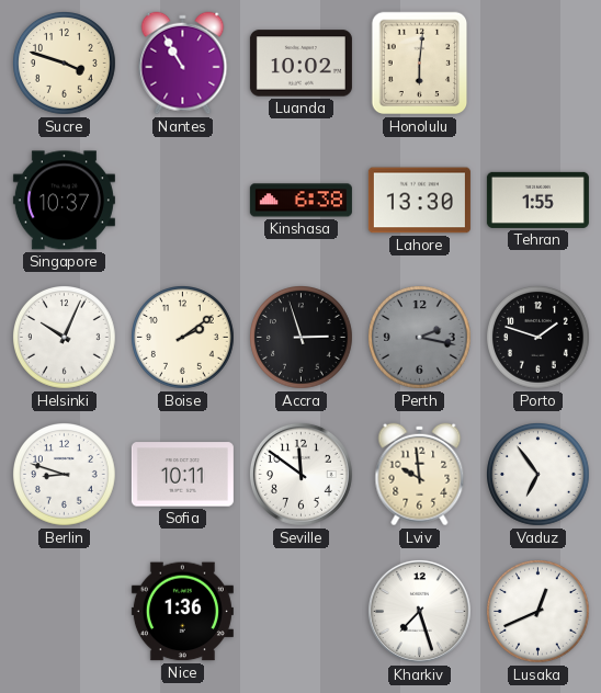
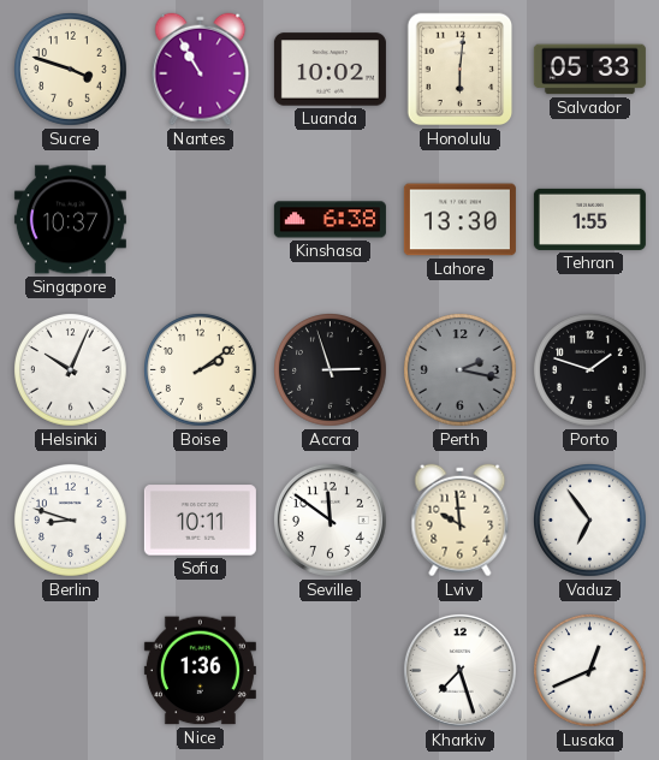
Salvador: none -> 05:33
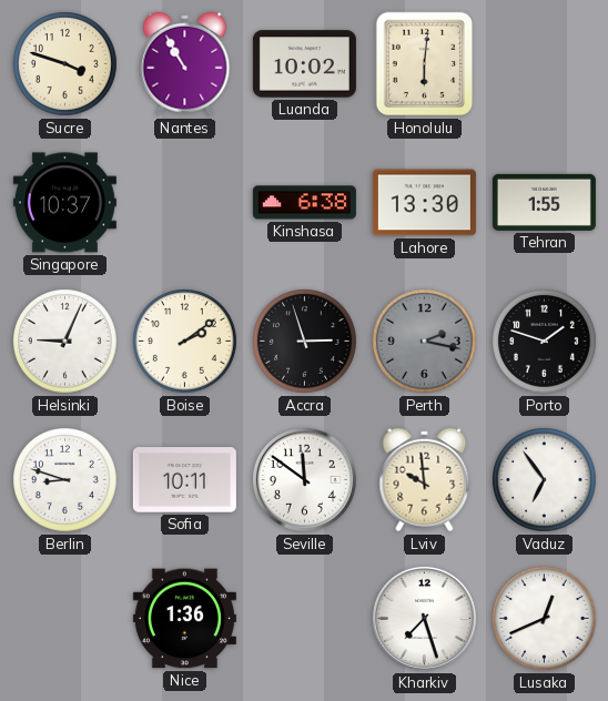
Salvador: 05:33 -> none
Helsinki: 10:04 -> 9:04
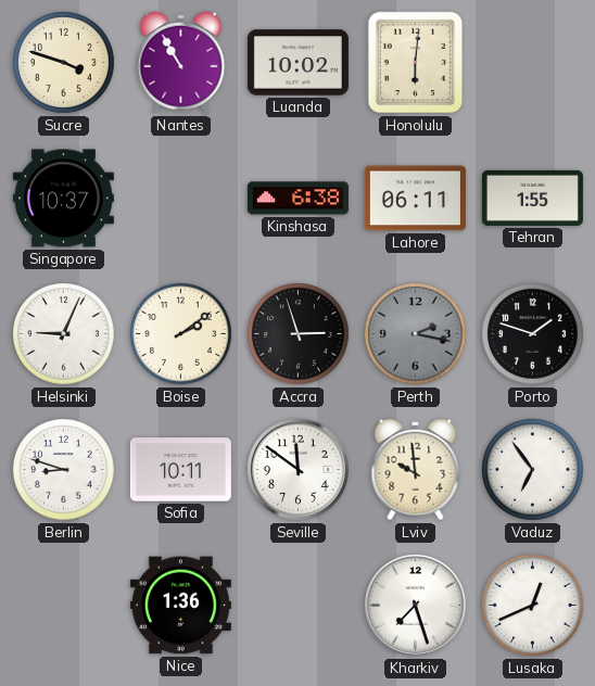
Lahore: 13:30 -> 06:11
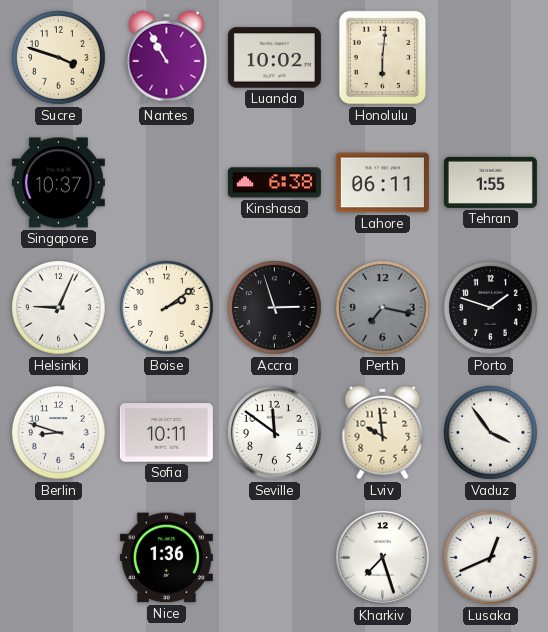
Perth: 2:17 -> 7:17
Vaduz: 6:54 -> 3:54
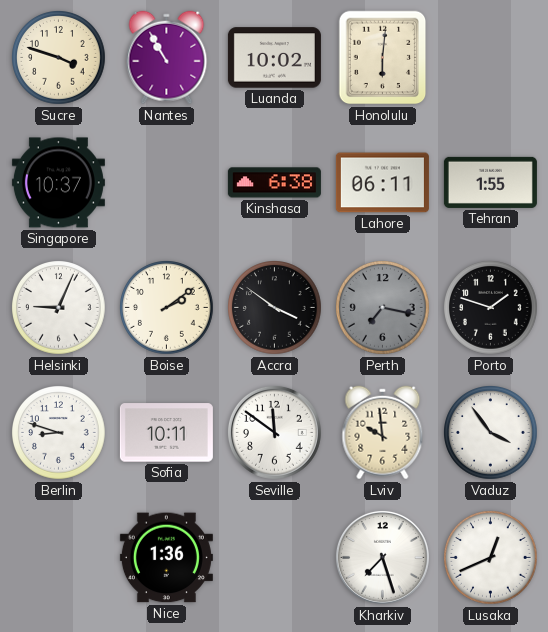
Accra: 2:57 -> 3:51
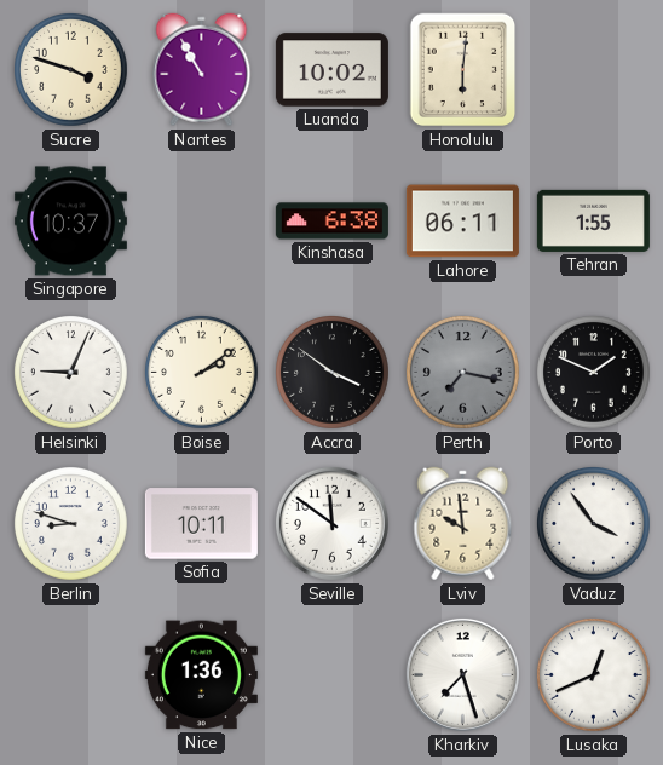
Porto: 1:48 -> 1:49
